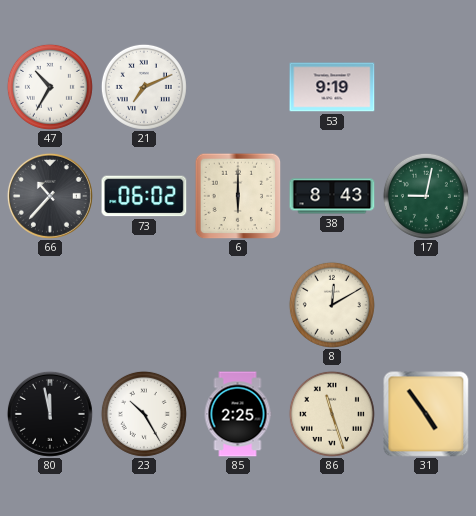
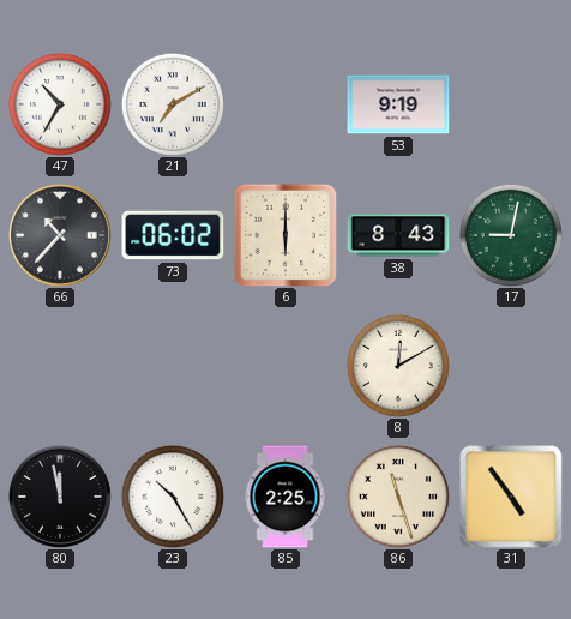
21: 7:11 -> 7:10
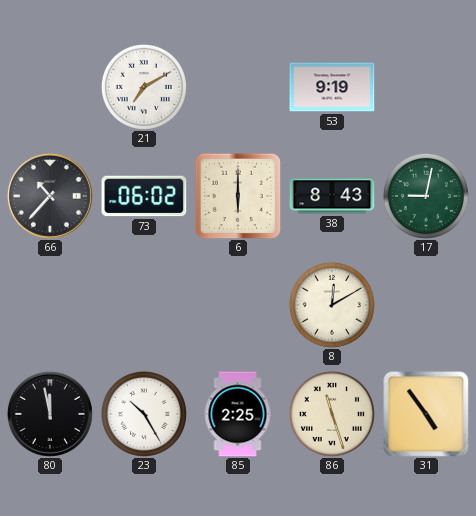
47: 10:35 -> none
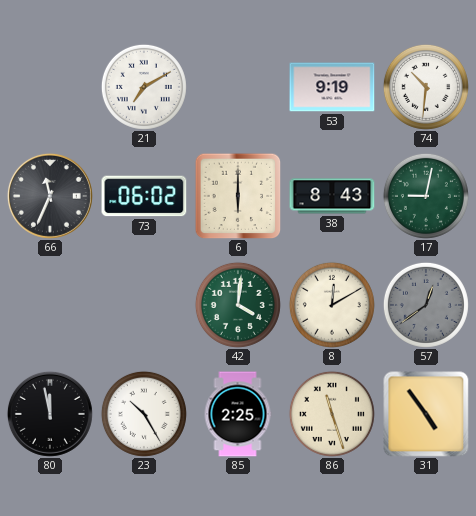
74: none -> 10:31
66: 10:37 -> 11:34
42: none -> 4:01
57: none -> 12:39
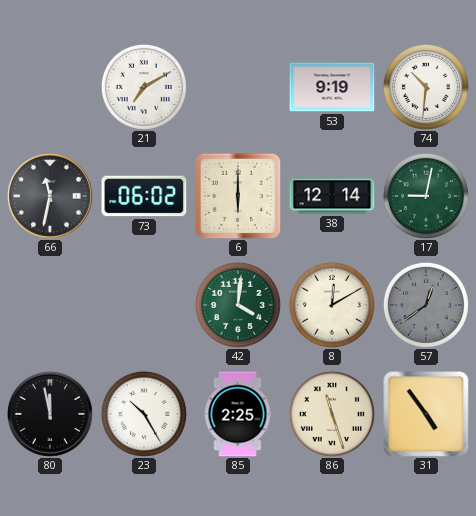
66: 11:34 -> 11:32
38: 8:43 -> 12:14
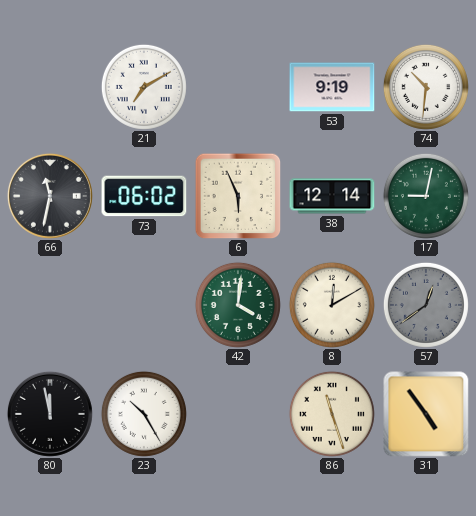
6: 6:00 -> 5:56
85: 2:25 -> none
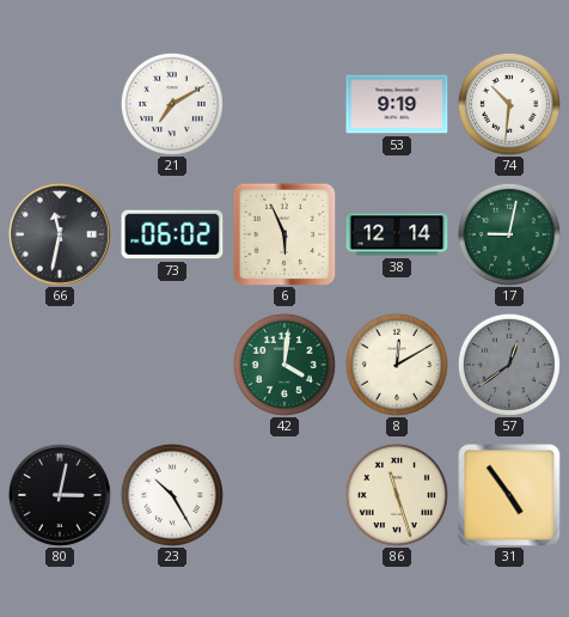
80: 11:58 -> 3:02
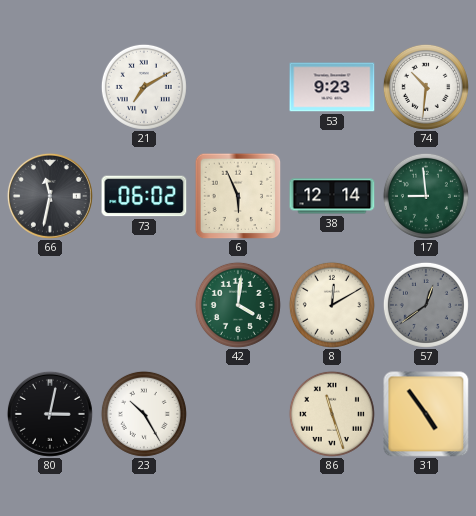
53: 9:19 -> 9:23
17: 9:02 -> 8:59
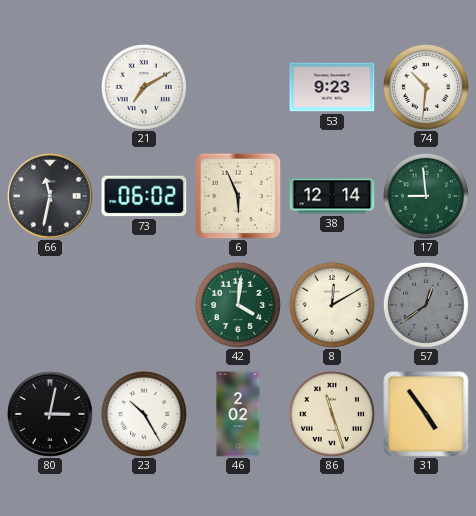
46: none -> 2:02
